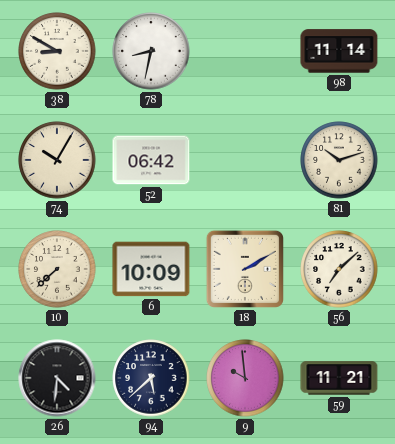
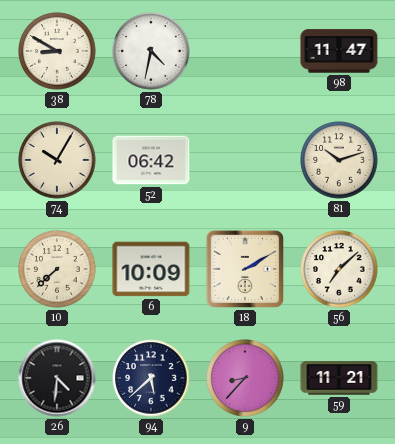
78: 8:32 -> 4:32
98: 11:14 -> 11:47
9: 9:59 -> 8:37
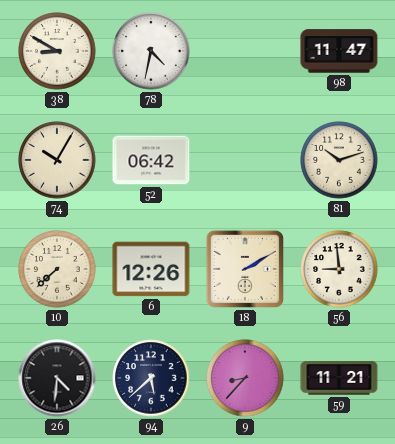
6: 10:09 -> 12:26
56: 7:08 -> 8:59
